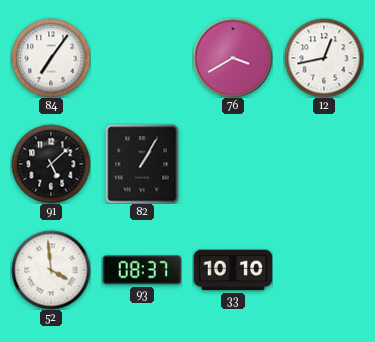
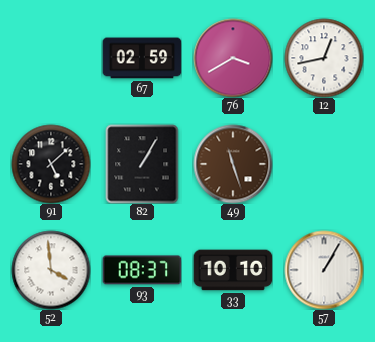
84: 7:06 -> none
67: none -> 02:59
49: none -> 11:27
57: none -> 1:05
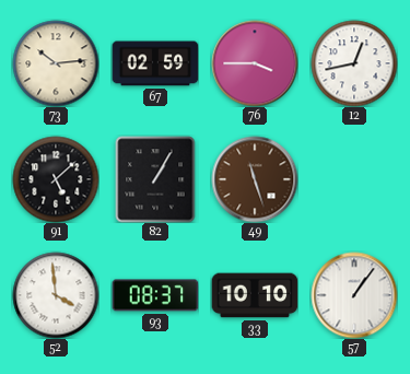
73: none -> 10:14
76: 3:40 -> 3:45
57: 1:05 -> 1:06
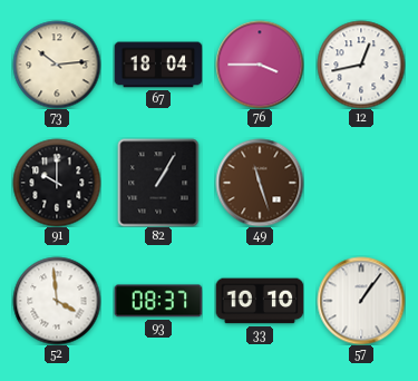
67: 02:59 -> 18:04
91: 5:08 -> 10:00
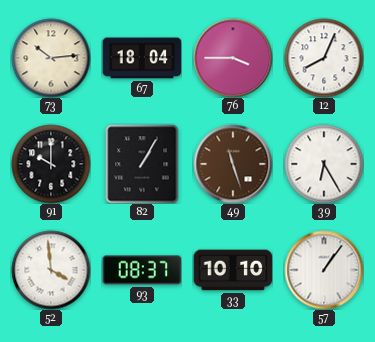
12: 12:43 -> 8:04
39: none -> 6:25
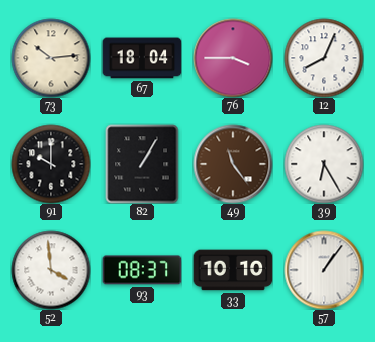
49: 11:27 -> 11:24
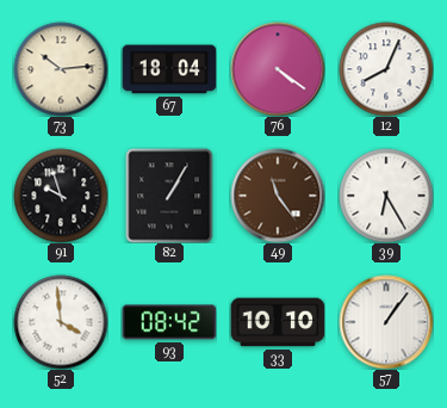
76: 3:45 -> 4:21
91: 10:00 -> 9:57
93: 08:37 -> 08:42
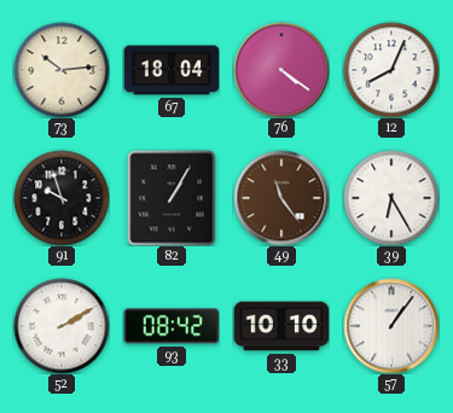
52: 3:59 -> 2:10
